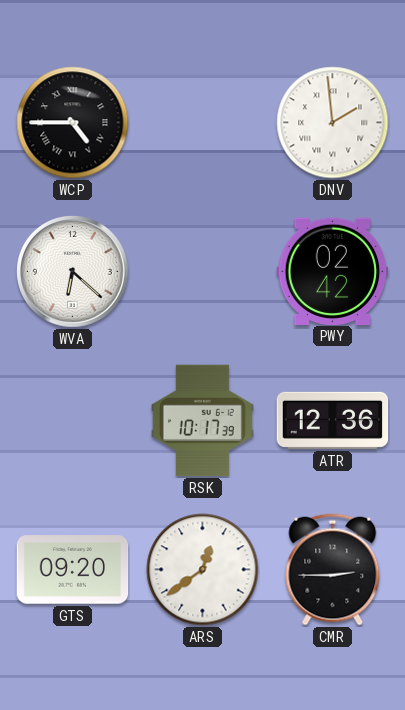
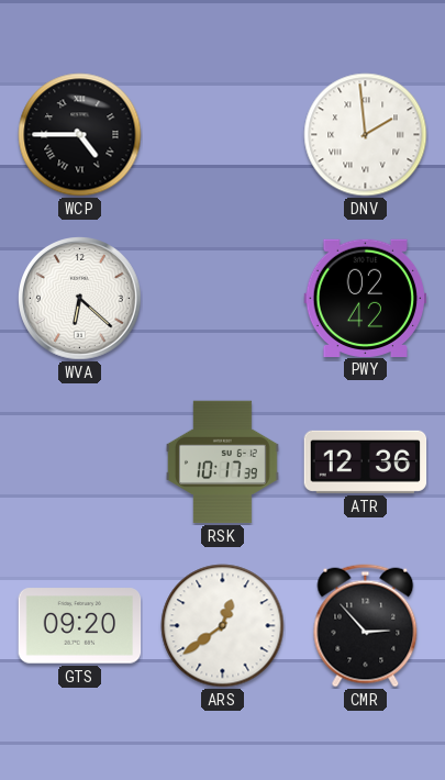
CMR: 2:45 -> 2:53
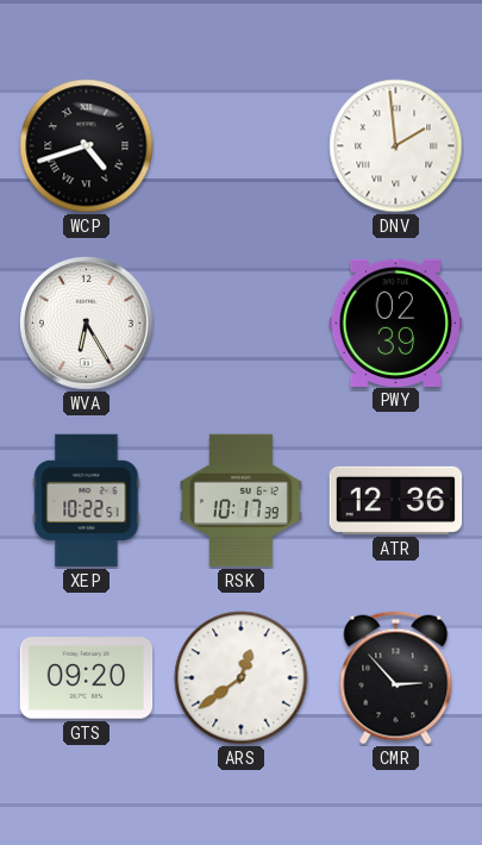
WCP: 4:45 -> 4:42
WVA: 6:22 -> 6:25
PWY: 02:42 -> 02:39
XEP: none -> 10:22
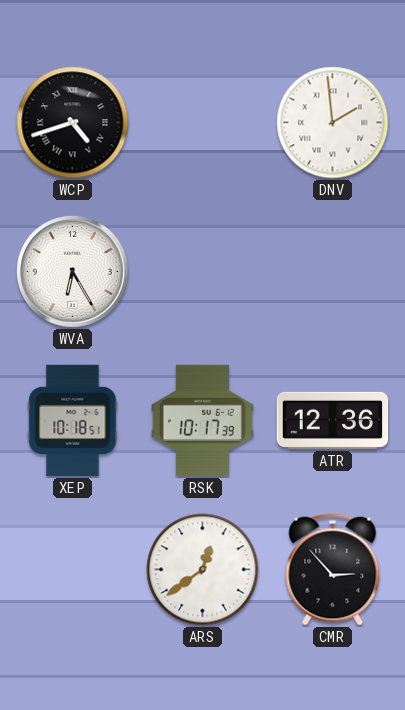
PWY: 02:39 -> none
XEP: 10:22 -> 10:18
GTS: 09:20 -> none
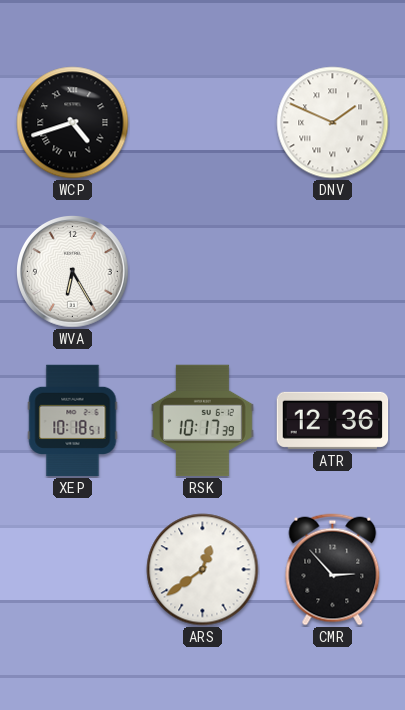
DNV: 1:59 -> 1:49
